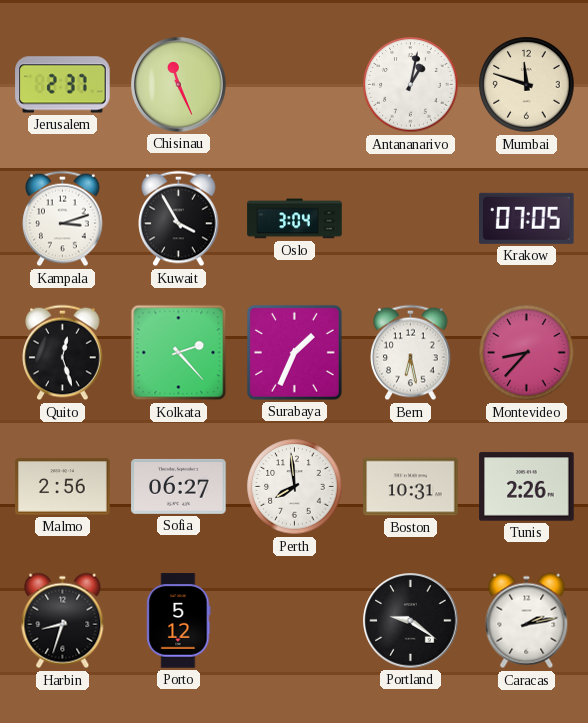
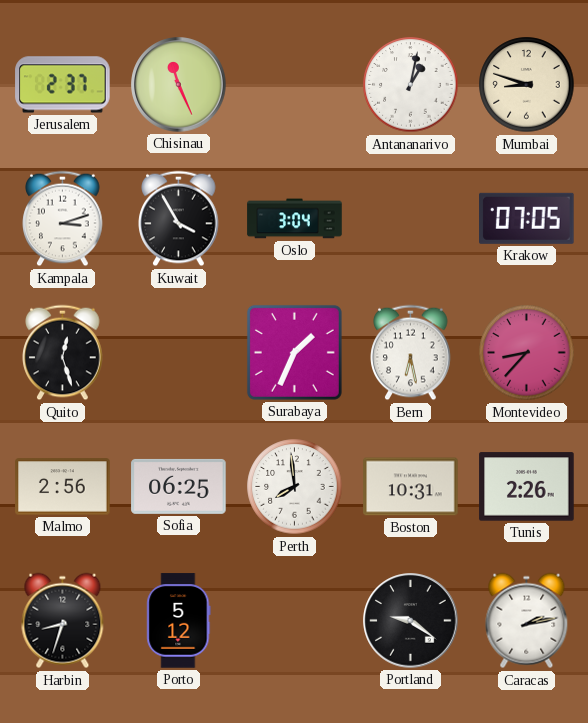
Mumbai: 11:48 -> 8:48
Kolkata: 2:23 -> none
Sofia: 06:27 -> 06:25
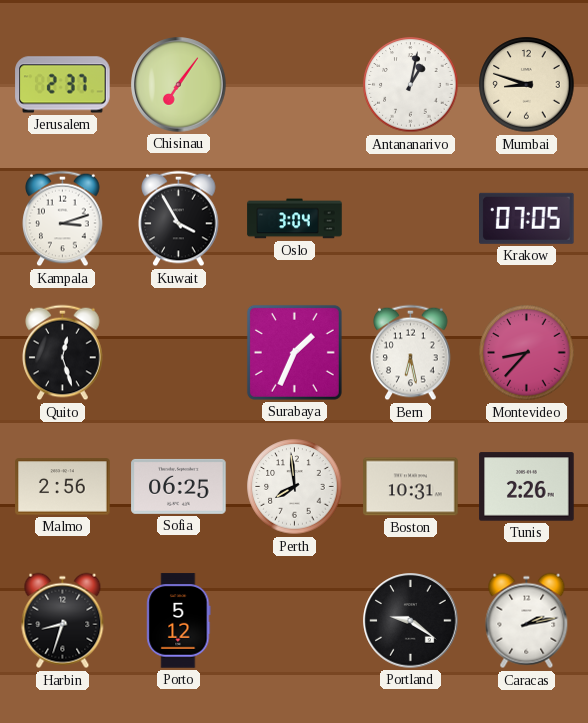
Chisinau: 11:26 -> 7:06
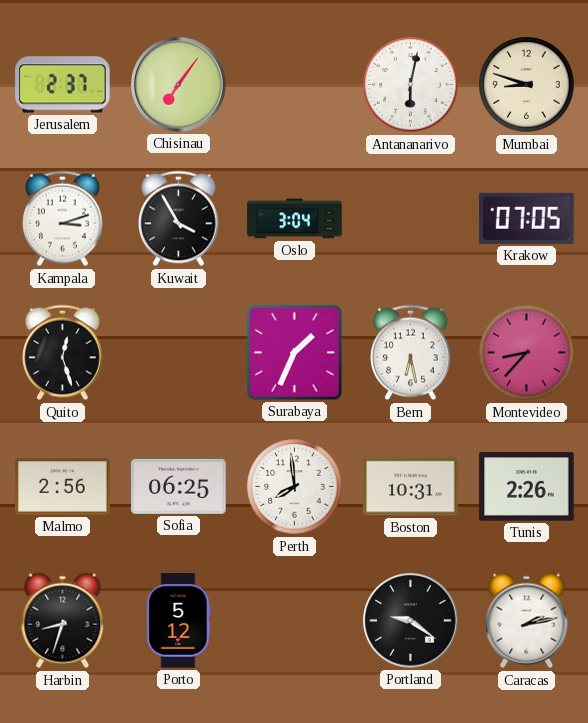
Antananarivo: 1:02 -> 6:02
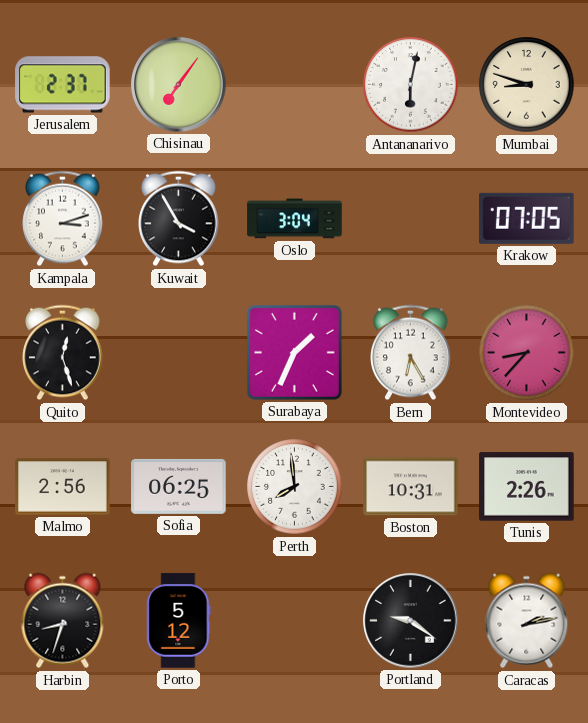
Bern: 6:28 -> 6:25
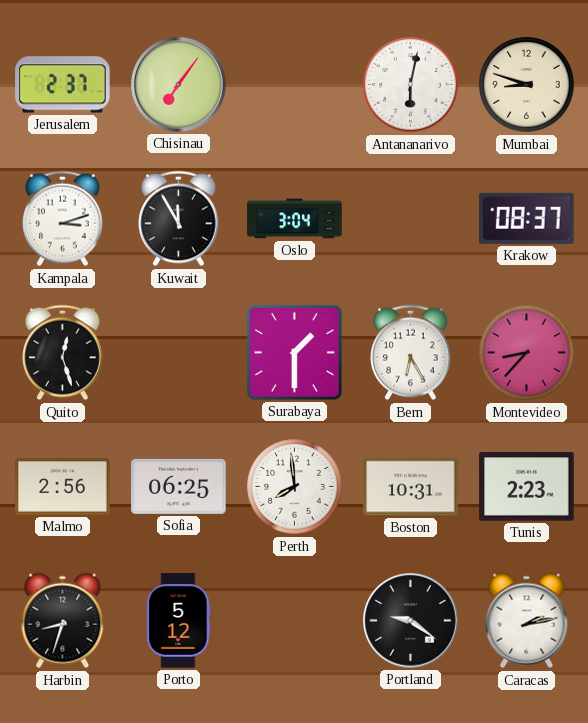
Kuwait: 3:55 -> 11:55
Krakow: 07:05 -> 08:37
Surabaya: 1:34 -> 1:30
Tunis: 2:26 -> 2:23
